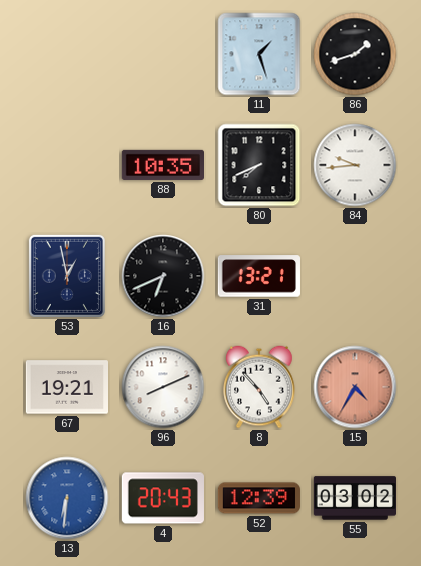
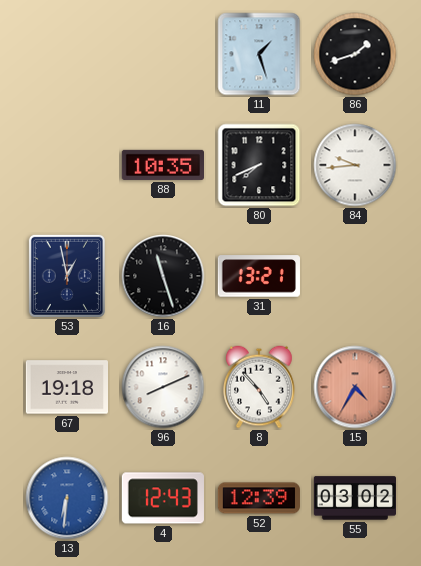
16: 6:41 -> 11:27
67: 19:21 -> 19:18
4: 20:43 -> 12:43
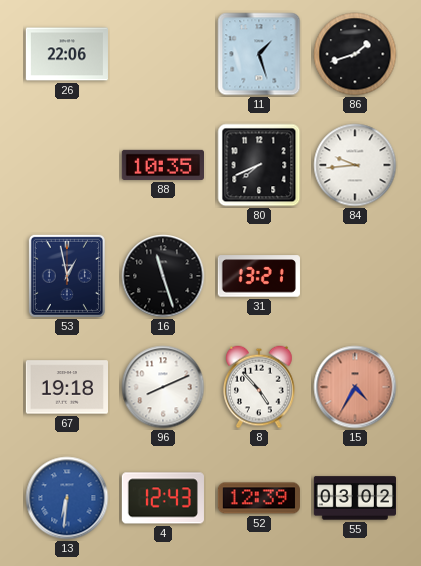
26: none -> 22:06
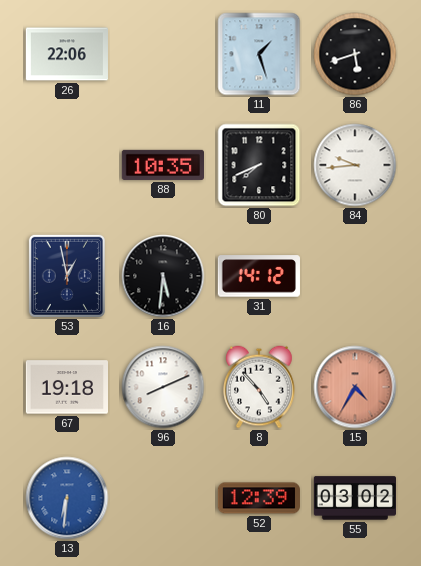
86: 1:42 -> 5:42
16: 11:27 -> 5:31
31: 13:21 -> 14:12
4: 12:43 -> none
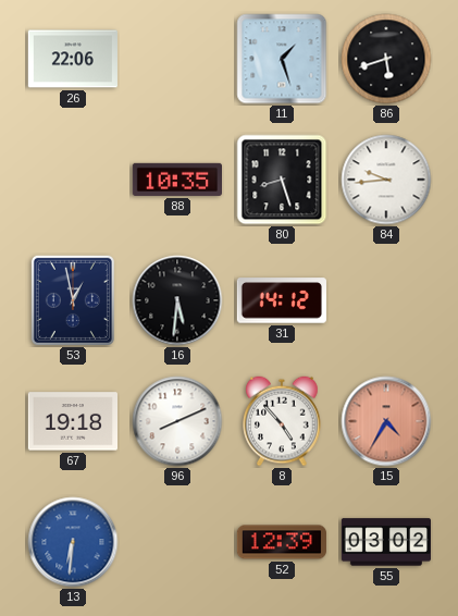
80: 7:41 -> 8:27
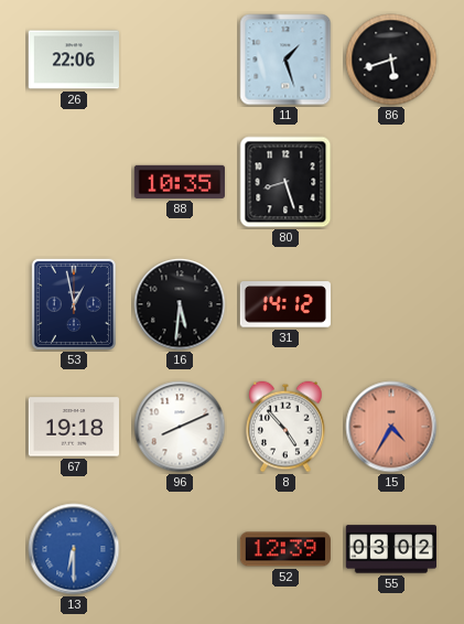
84: 9:44 -> none
13: 6:31 -> 6:30
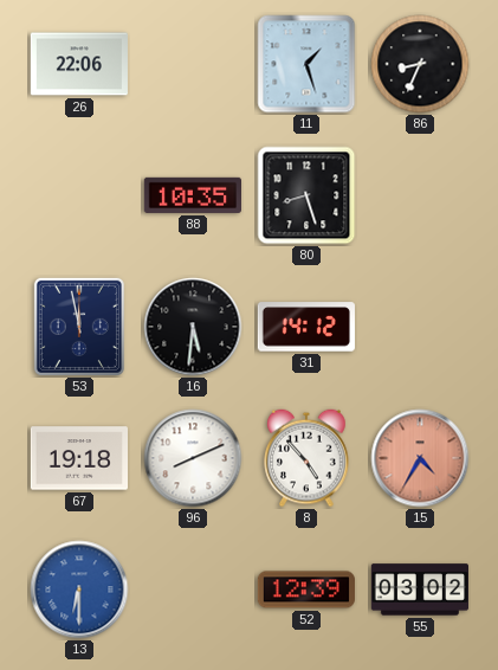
86: 5:42 -> 8:34
53: 12:58 -> 11:58
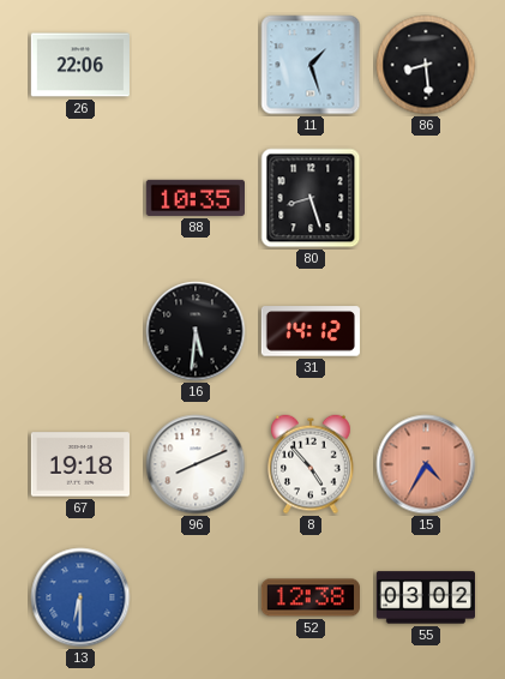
86: 8:34 -> 8:29
53: 11:58 -> none
52: 12:39 -> 12:38
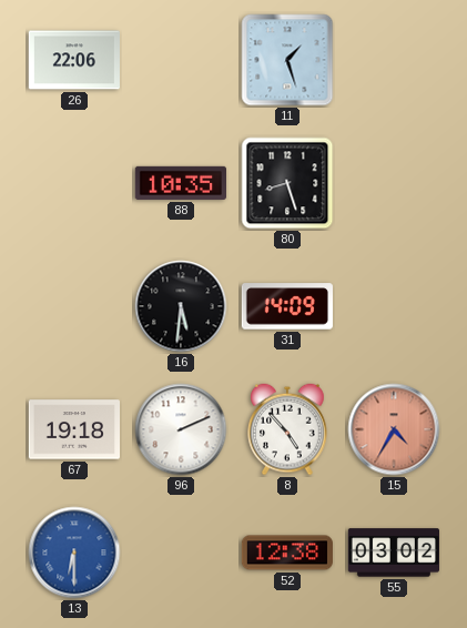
86: 8:29 -> none
31: 14:12 -> 14:09
96: 8:11 -> 2:11
